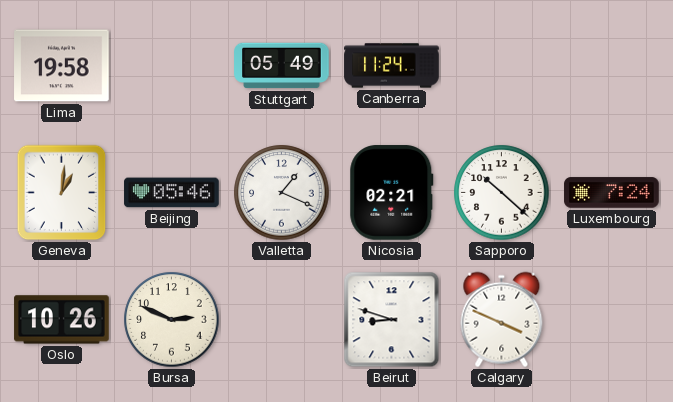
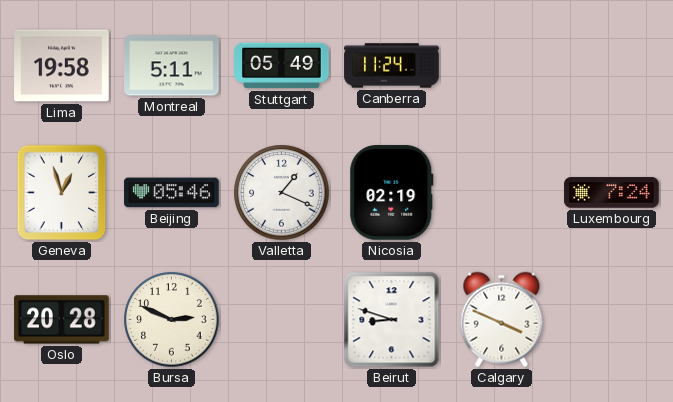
Montreal: none -> 5:11
Geneva: 1:01 -> 12:57
Nicosia: 02:21 -> 02:19
Sapporo: 10:22 -> none
Oslo: 10:26 -> 20:28
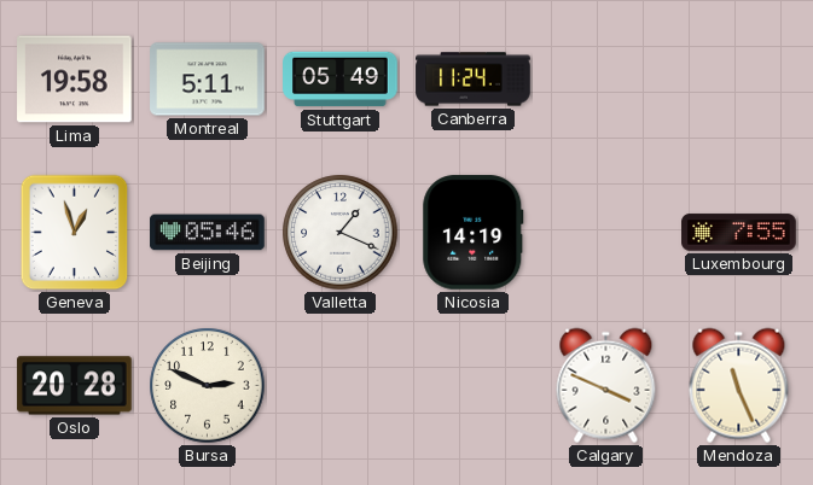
Nicosia: 02:19 -> 14:19
Luxembourg: 7:24 -> 7:55
Beirut: 8:48 -> none
Mendoza: none -> 11:26
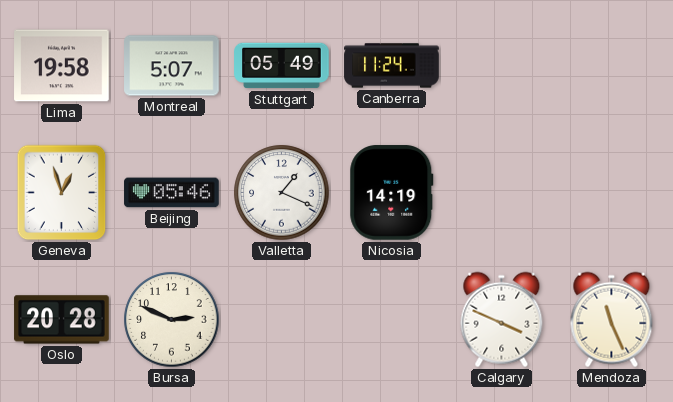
Montreal: 5:11 -> 5:07
Luxembourg: 7:55 -> none
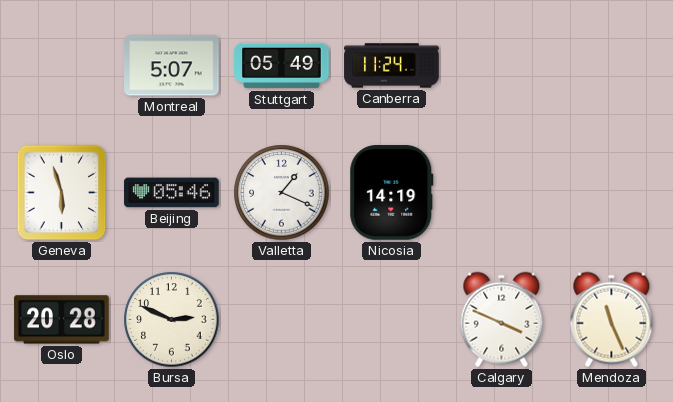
Lima: 19:58 -> none
Geneva: 12:57 -> 5:57
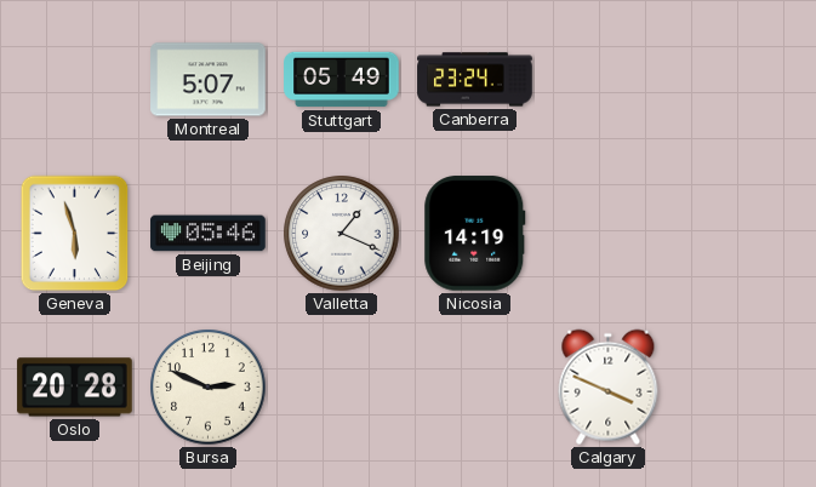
Canberra: 11:24 -> 23:24
Mendoza: 11:26 -> none
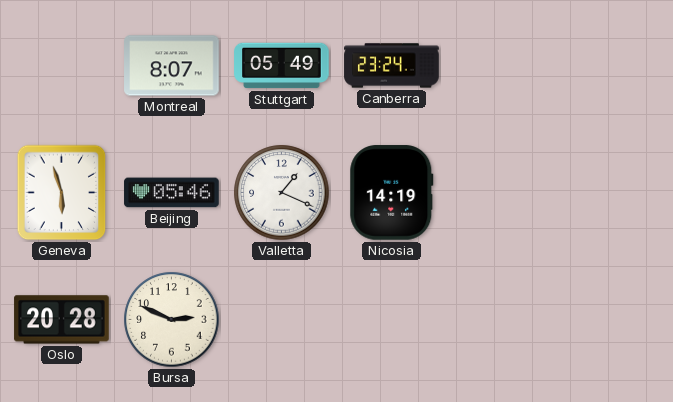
Montreal: 5:07 -> 8:07
Calgary: 3:49 -> none
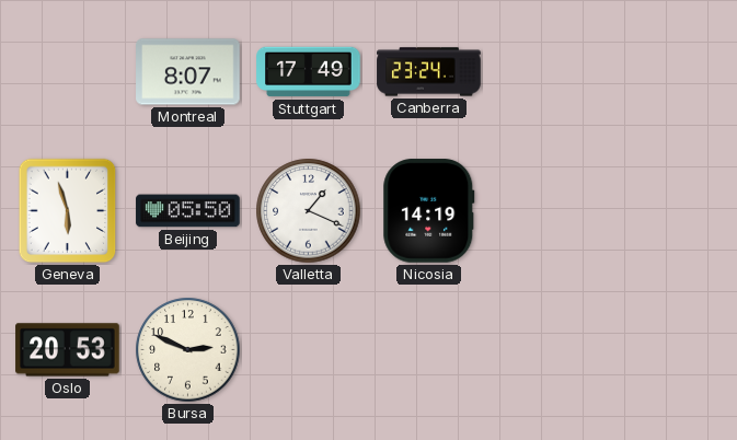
Stuttgart: 05:49 -> 17:49
Beijing: 05:46 -> 05:50
Oslo: 20:28 -> 20:53
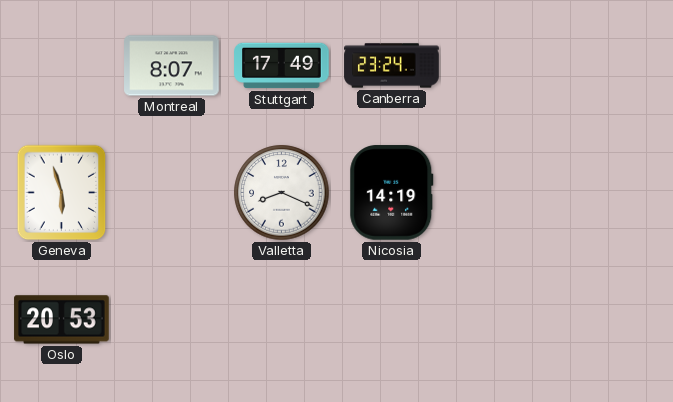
Beijing: 05:50 -> none
Valletta: 1:19 -> 8:19
Bursa: 2:49 -> none
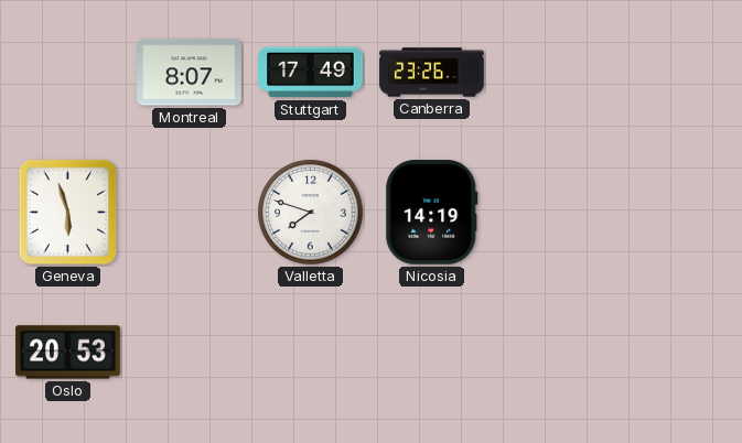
Canberra: 23:24 -> 23:26
Valletta: 8:19 -> 7:48
